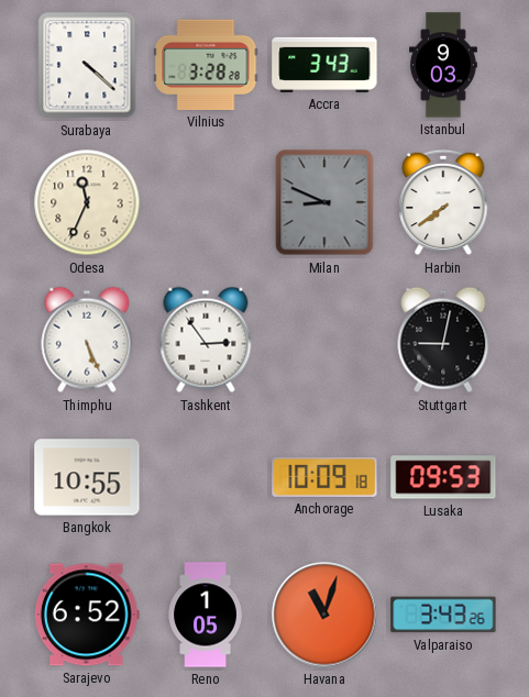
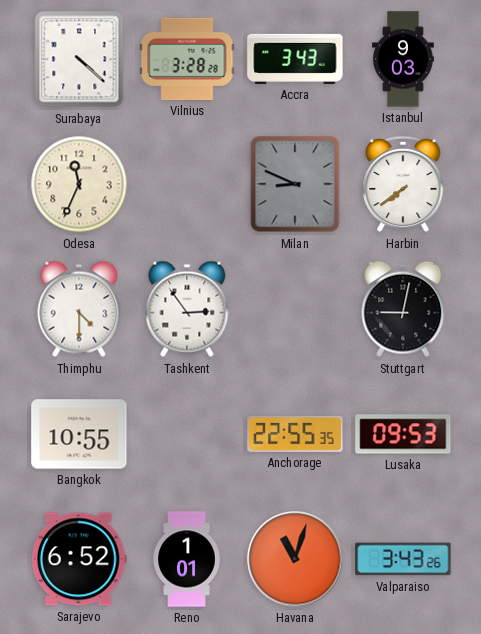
Thimphu: 5:26 -> 4:30
Anchorage: 10:09 -> 22:55
Reno: 1:05 -> 1:01
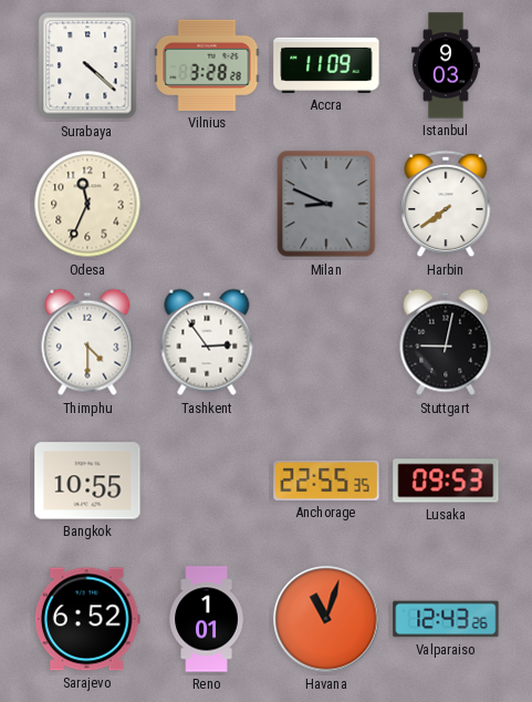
Accra: 3:43 -> 11:09
Valparaiso: 3:43 -> 12:43
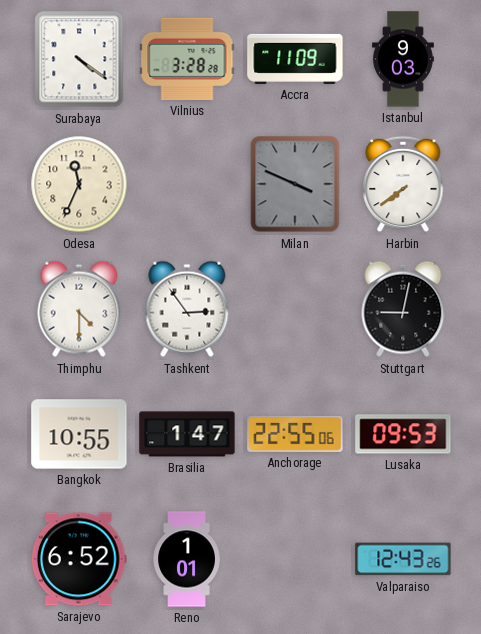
Surabaya: 4:22 -> 4:21
Milan: 8:49 -> 3:49
Brasilia: none -> 1:47
Anchorage: 22:55:35 -> 22:55:06
Havana: 11:03 -> none
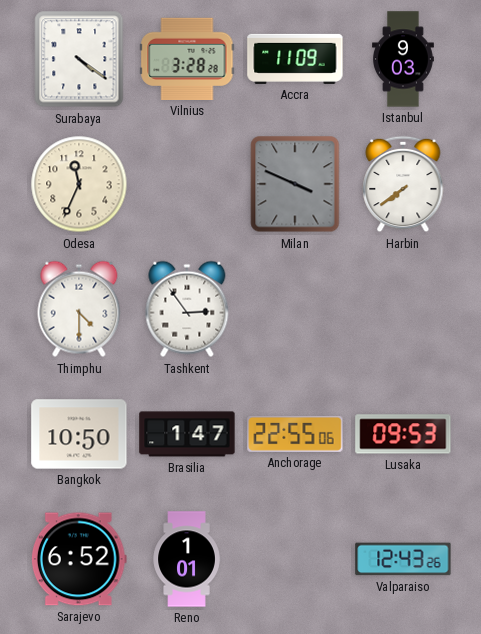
Stuttgart: 9:02 -> none
Bangkok: 10:55 -> 10:50
